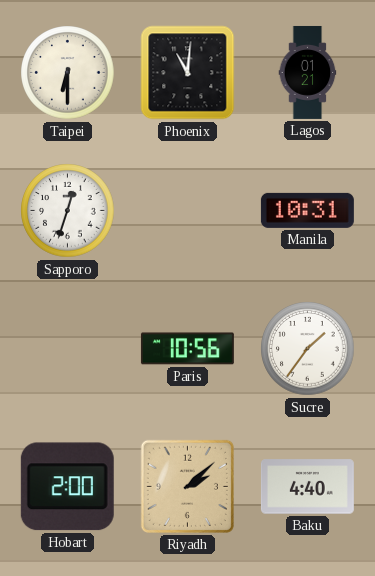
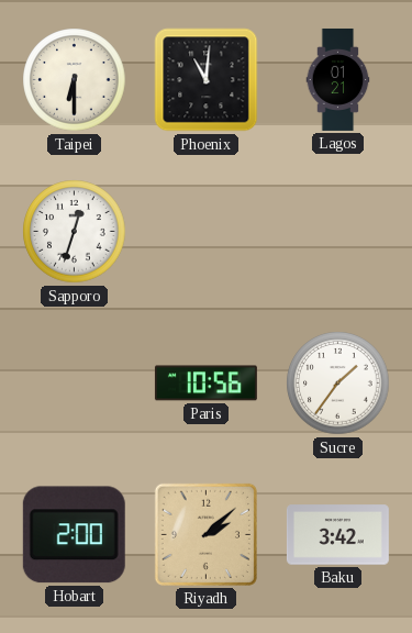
Manila: 10:31 -> none
Baku: 4:40 -> 3:42
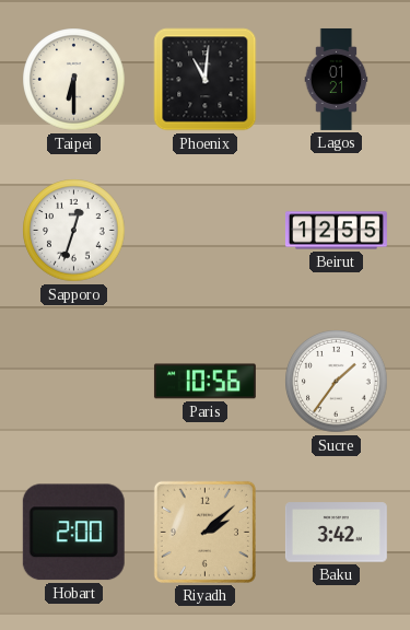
Beirut: none -> 12:55
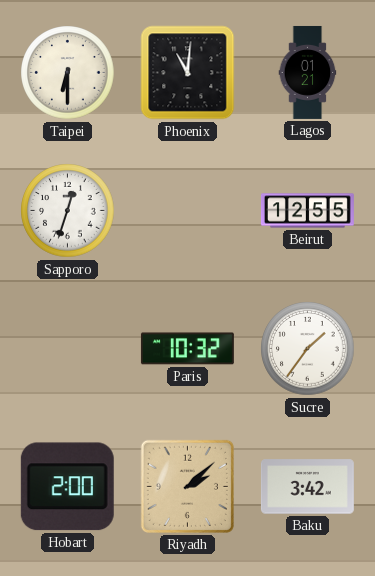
Paris: 10:56 -> 10:32
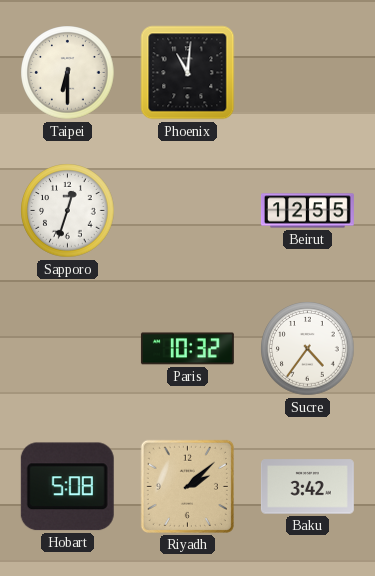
Lagos: 01:21 -> none
Sucre: 1:36 -> 4:36
Hobart: 2:00 -> 5:08
